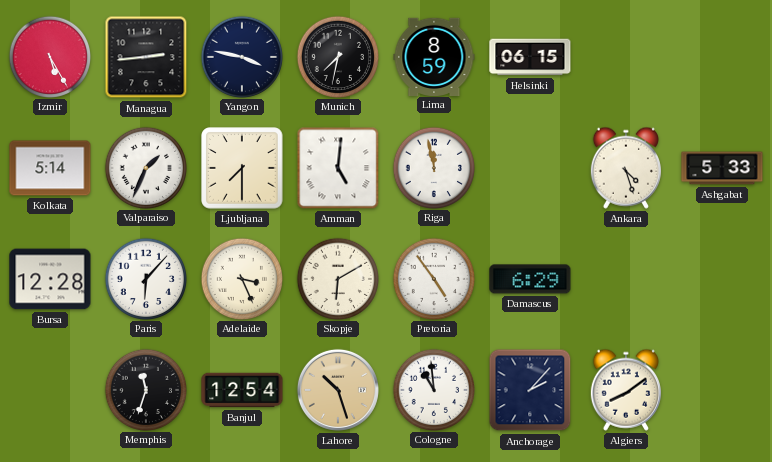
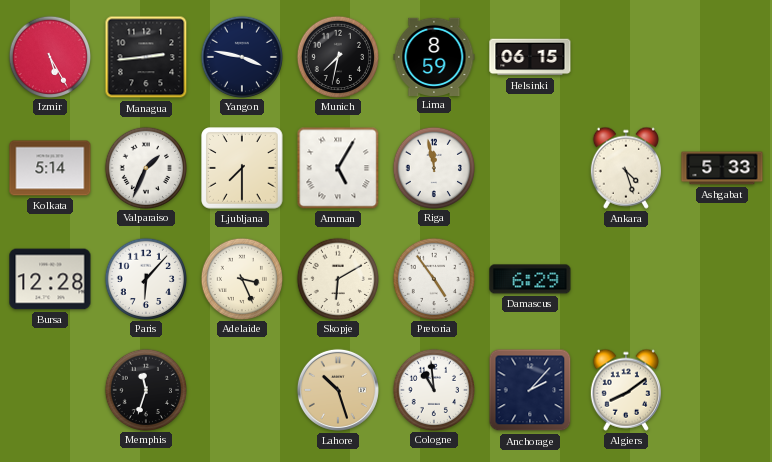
Amman: 5:01 -> 5:05
Banjul: 12:54 -> none
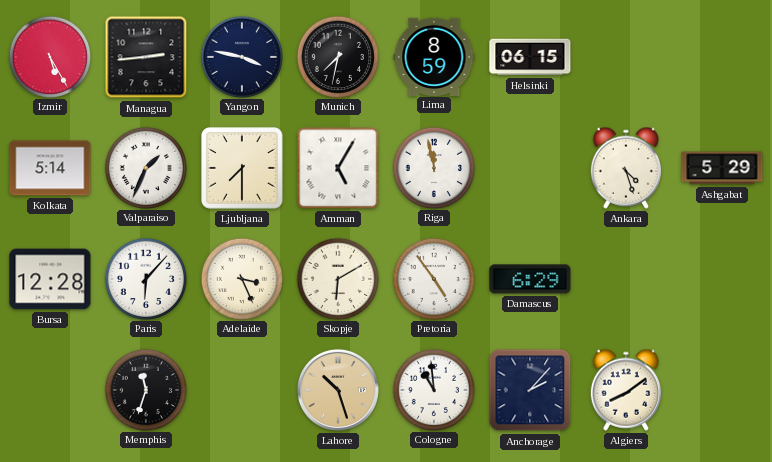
Ashgabat: 5:33 -> 5:29
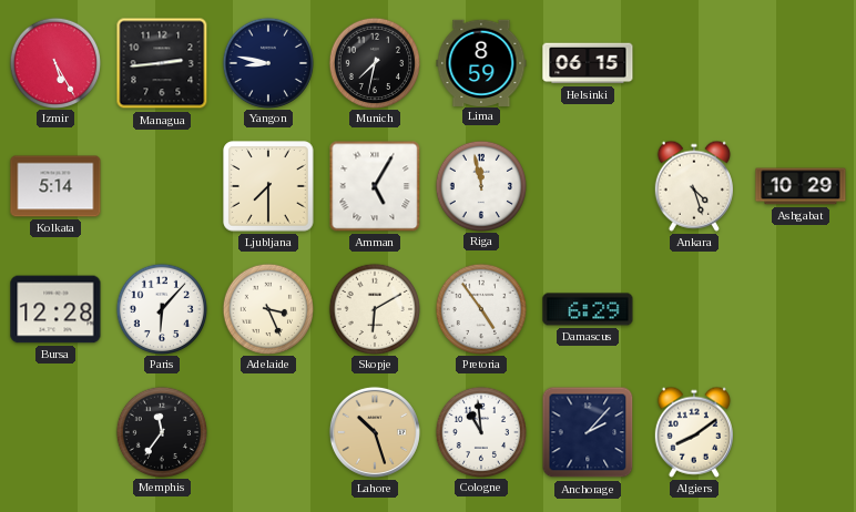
Yangon: 3:47 -> 8:47
Valparaiso: 1:34 -> none
Ashgabat: 5:29 -> 10:29
Memphis: 11:33 -> 11:36
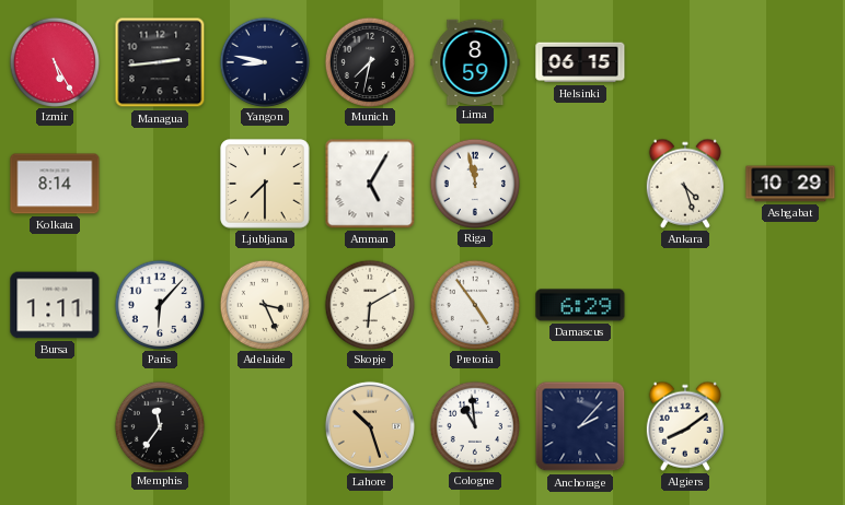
Kolkata: 5:14 -> 8:14
Bursa: 12:28 -> 1:11
